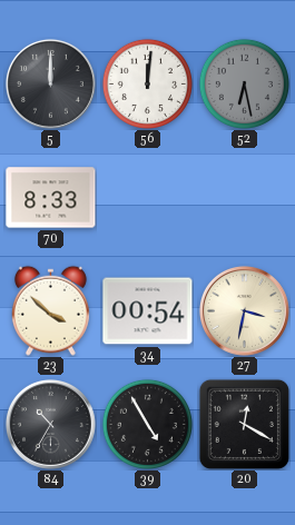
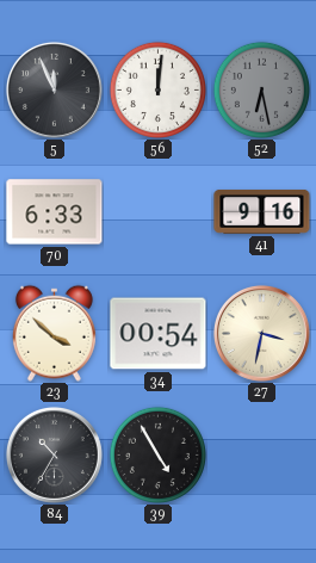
5: 12:00 -> 11:56
70: 8:33 -> 6:33
41: none -> 9:16
20: 12:20 -> none
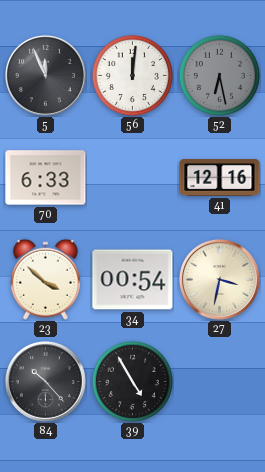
41: 9:16 -> 12:16
84: 10:35 -> 10:23
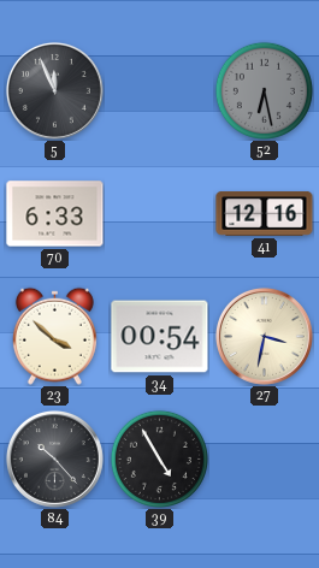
56: 12:01 -> none
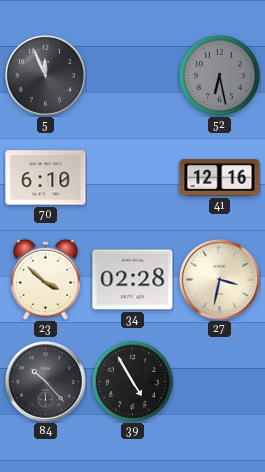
70: 6:33 -> 6:10
34: 00:54 -> 02:28
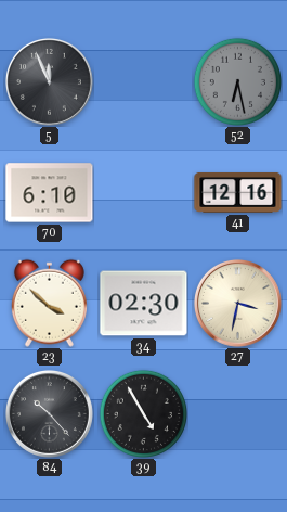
34: 02:28 -> 02:30
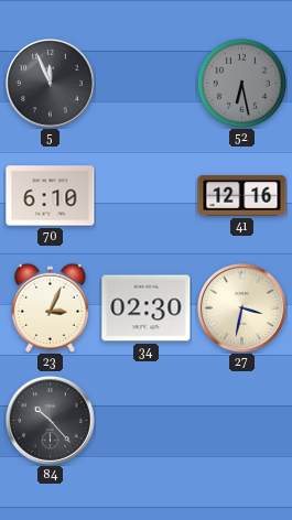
23: 3:52 -> 3:04
39: 4:55 -> none
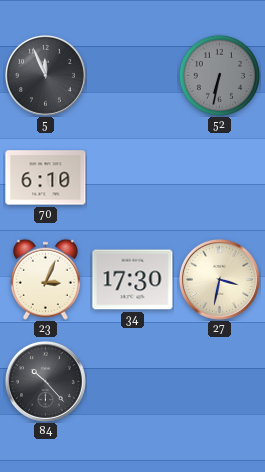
52: 6:28 -> 6:32
41: 12:16 -> none
34: 02:30 -> 17:30
